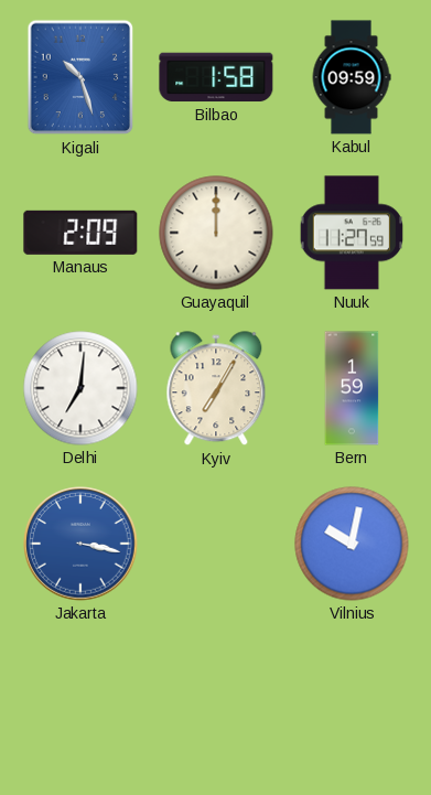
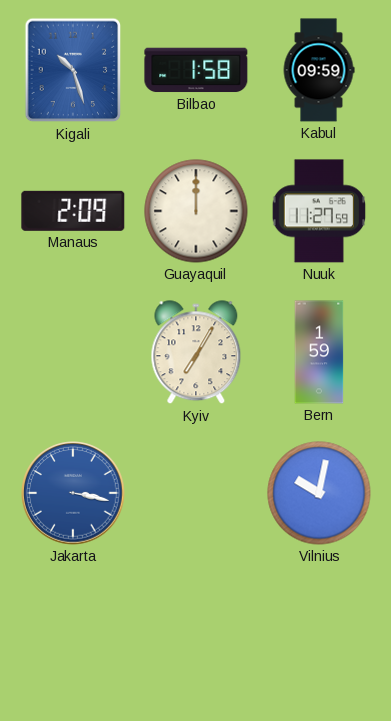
Delhi: 7:01 -> none
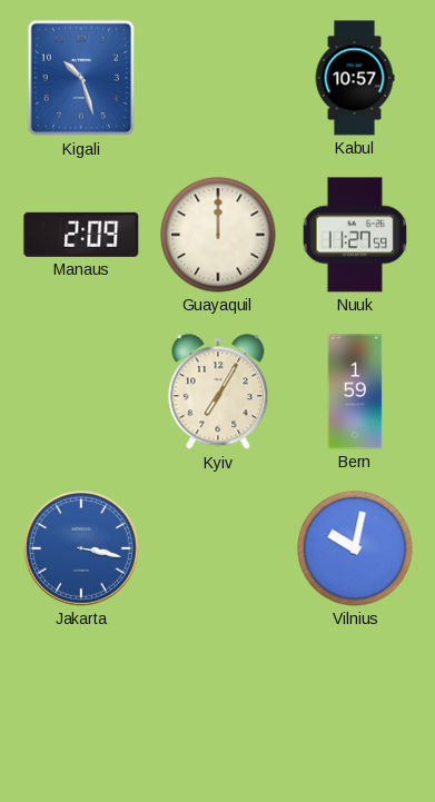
Bilbao: 1:58 -> none
Kabul: 09:59 -> 10:57
